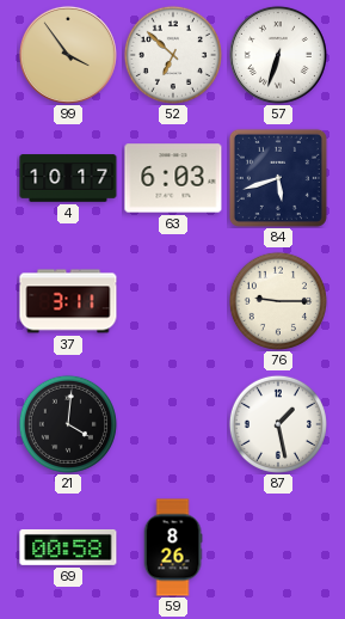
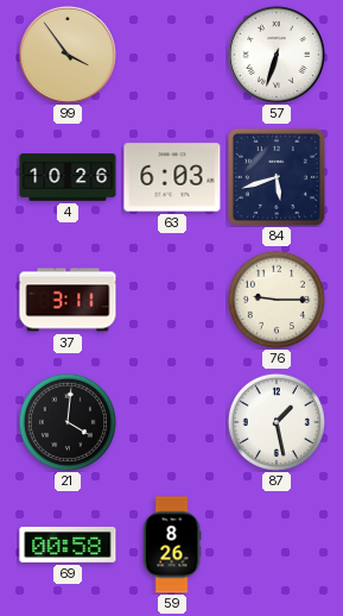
52: 6:52 -> none
4: 10:17 -> 10:26
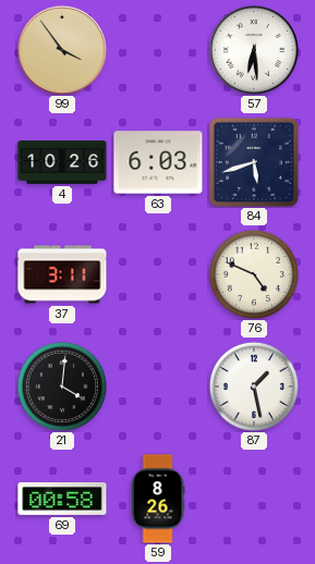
57: 6:33 -> 6:29
76: 9:15 -> 4:49
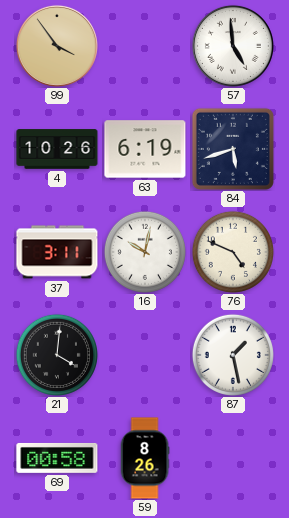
57: 6:29 -> 4:59
63: 6:03 -> 6:19
16: none -> 10:02
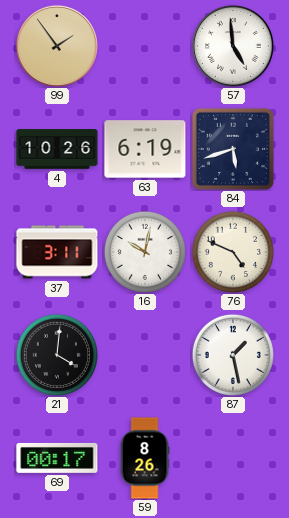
99: 3:54 -> 1:54
69: 00:58 -> 00:17
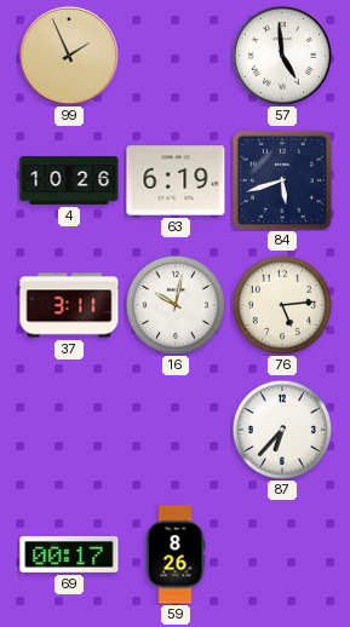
99: 1:54 -> 1:56
76: 4:49 -> 5:14
21: 4:01 -> none
87: 1:28 -> 6:37
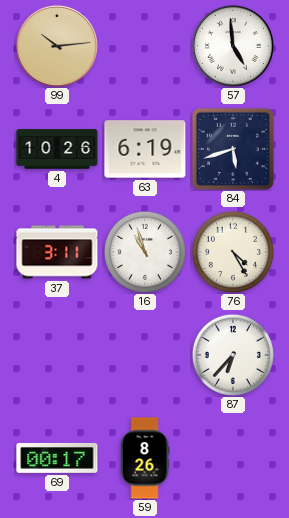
99: 1:56 -> 10:14
16: 10:02 -> 10:57
76: 5:14 -> 4:25
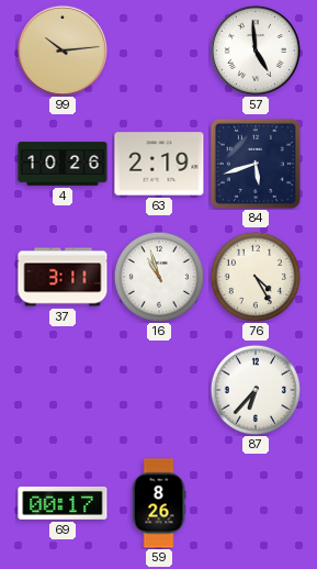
63: 6:19 -> 2:19
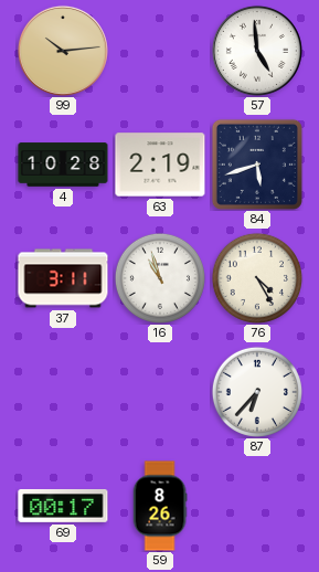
4: 10:26 -> 10:28
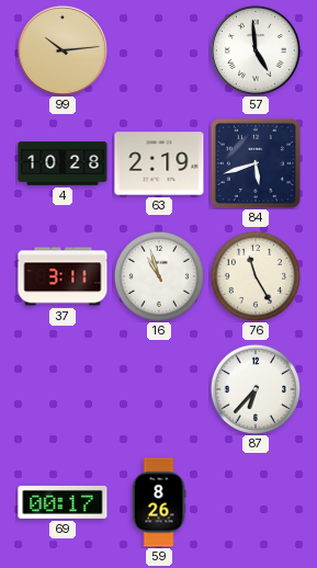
76: 4:25 -> 11:25
